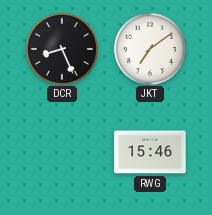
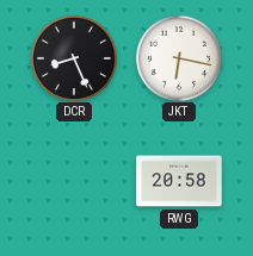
JKT: 7:09 -> 6:17
RWG: 15:46 -> 20:58
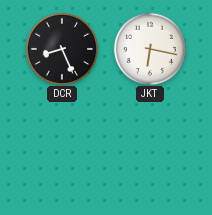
RWG: 20:58 -> none
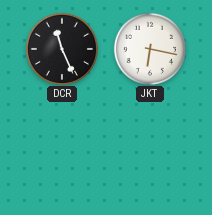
DCR: 8:26 -> 11:26
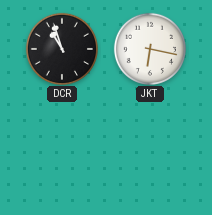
DCR: 11:26 -> 10:57
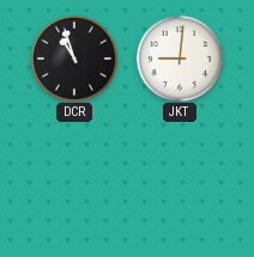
JKT: 6:17 -> 9:01
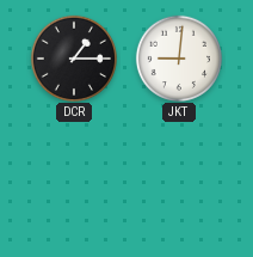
DCR: 10:57 -> 1:15
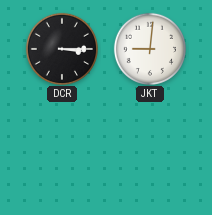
DCR: 1:15 -> 3:15
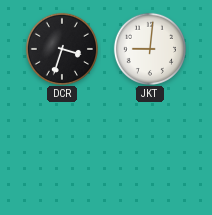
DCR: 3:15 -> 3:33
